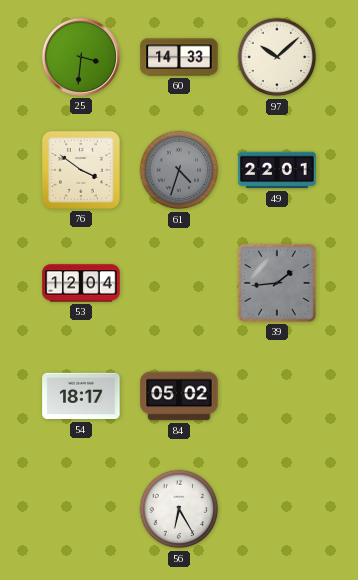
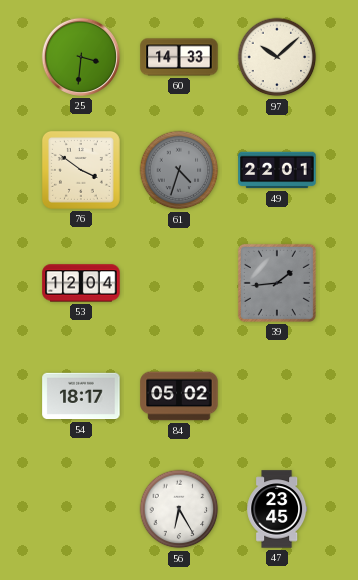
47: none -> 23:45
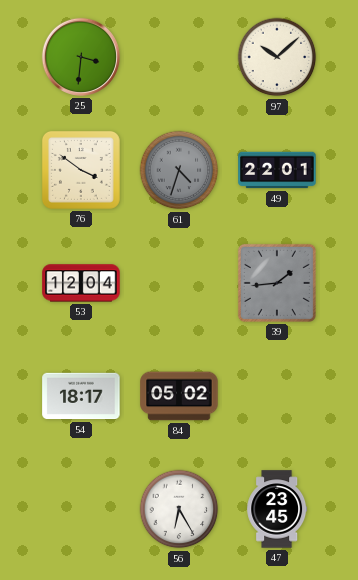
60: 14:33 -> none
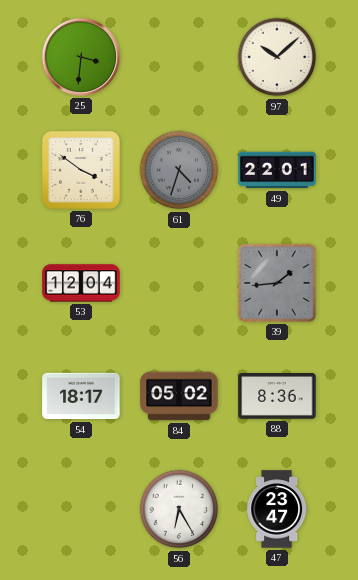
88: none -> 8:36
47: 23:45 -> 23:47
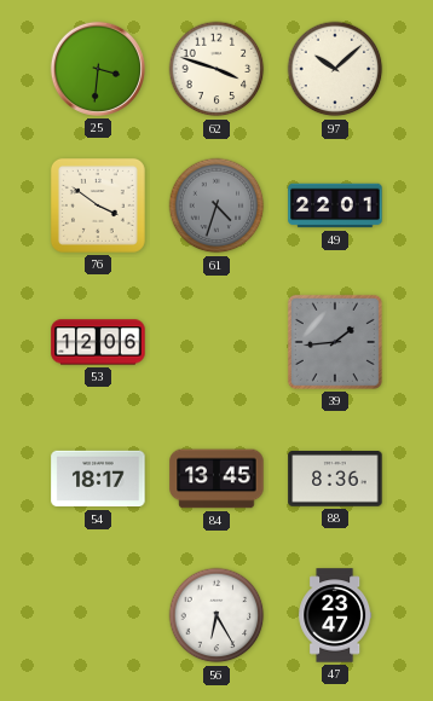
62: none -> 3:48
53: 12:04 -> 12:06
84: 05:02 -> 13:45
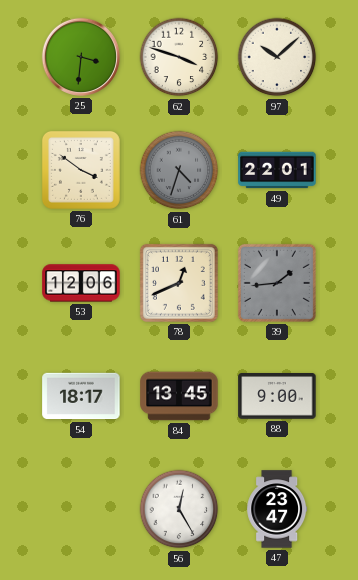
78: none -> 12:41
88: 8:36 -> 9:00
56: 6:25 -> 12:25
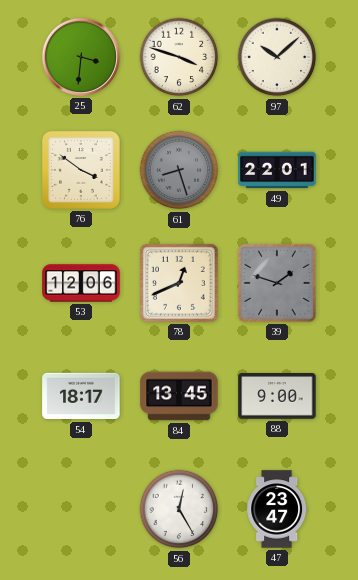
61: 4:33 -> 8:27
39: 1:44 -> 1:48
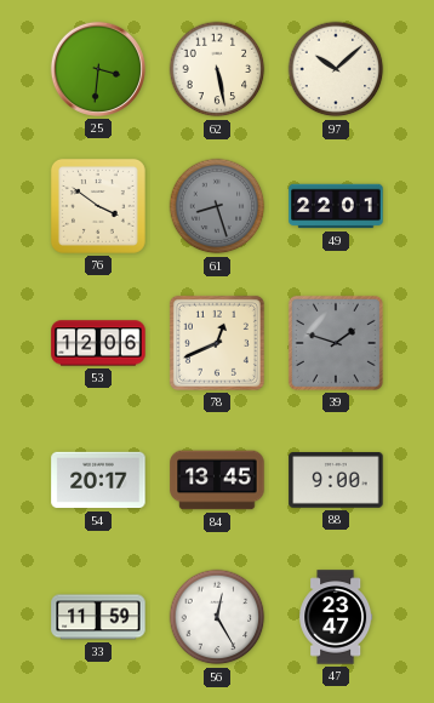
62: 3:48 -> 5:28
54: 18:17 -> 20:17
33: none -> 11:59
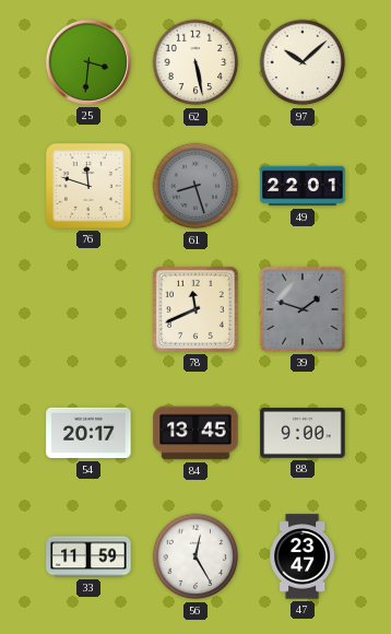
76: 3:51 -> 11:48
53: 12:06 -> none
78: 12:41 -> 11:41
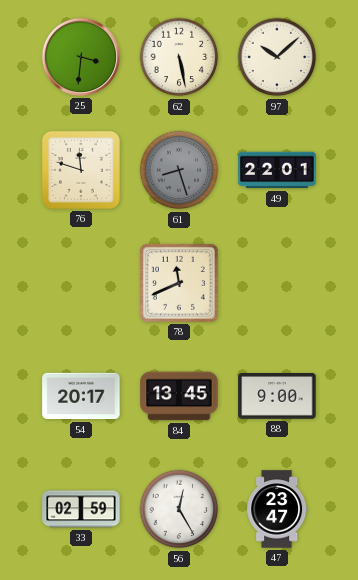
39: 1:48 -> none
33: 11:59 -> 02:59
